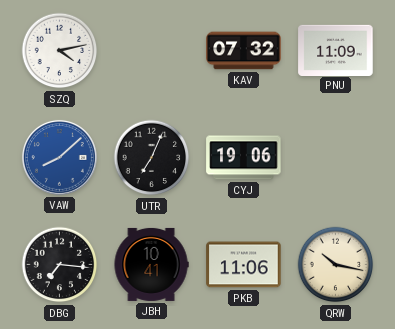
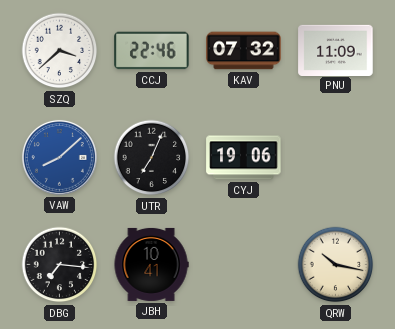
SZQ: 4:13 -> 3:38
CCJ: none -> 22:46
PKB: 11:06 -> none
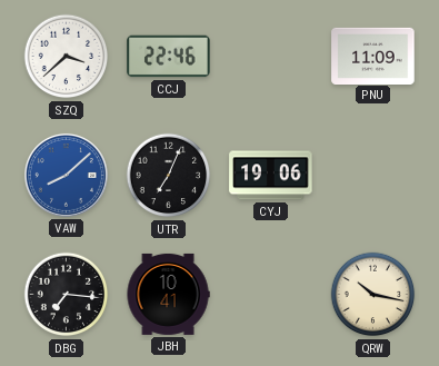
KAV: 07:32 -> none
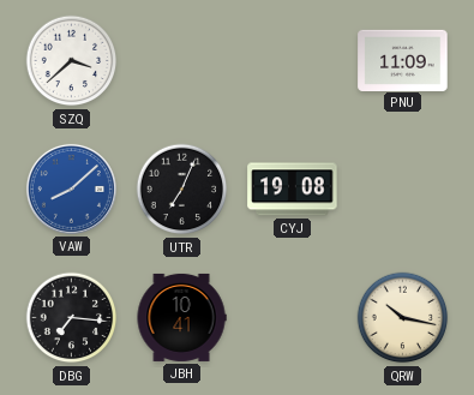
CCJ: 22:46 -> none
CYJ: 19:06 -> 19:08
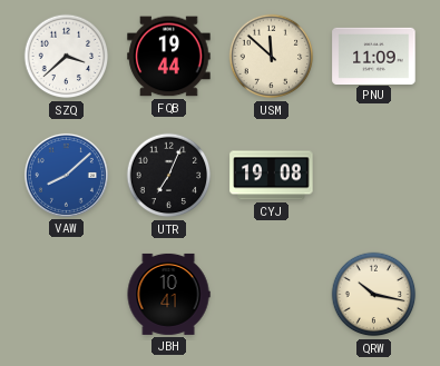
FQB: none -> 19:44
USM: none -> 11:52
DBG: 7:16 -> none
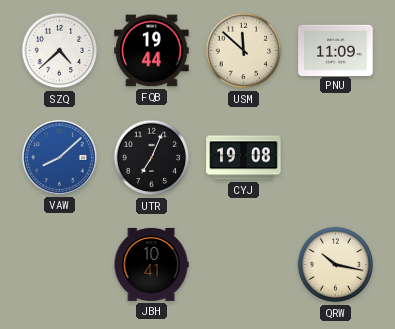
SZQ: 3:38 -> 4:38
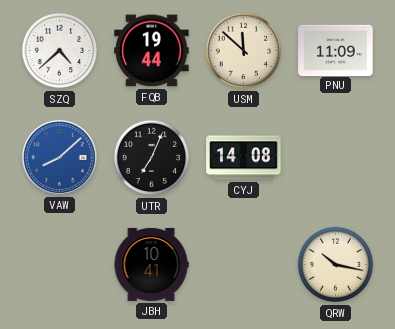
CYJ: 19:08 -> 14:08
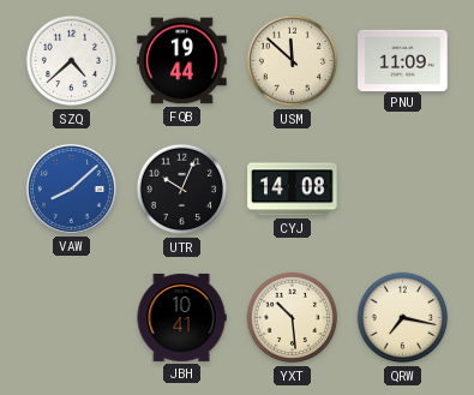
UTR: 7:04 -> 10:04
YXT: none -> 10:29
QRW: 10:17 -> 7:17
